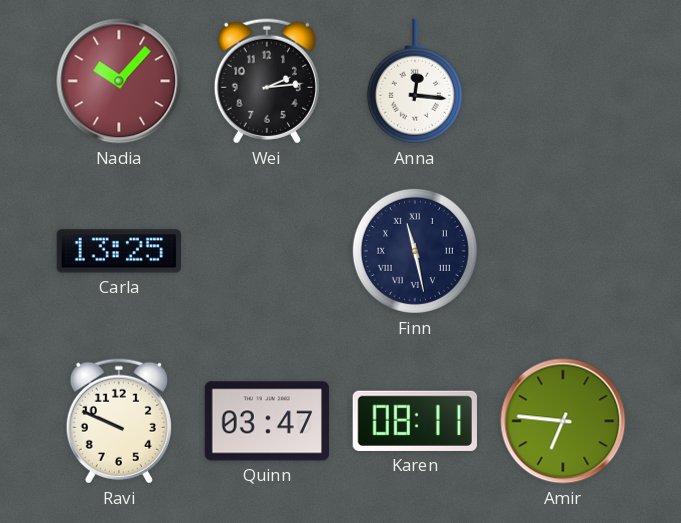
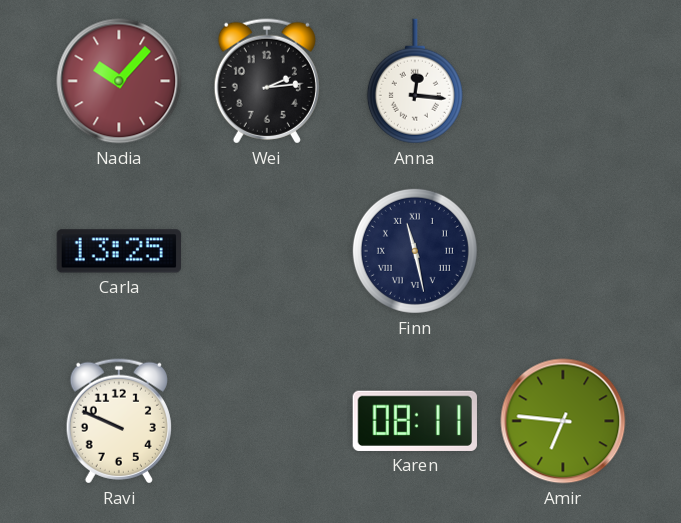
Quinn: 03:47 -> none
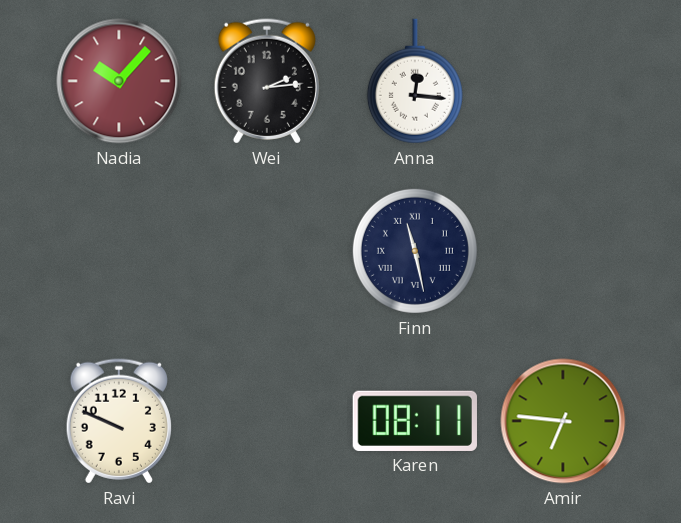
Carla: 13:25 -> none
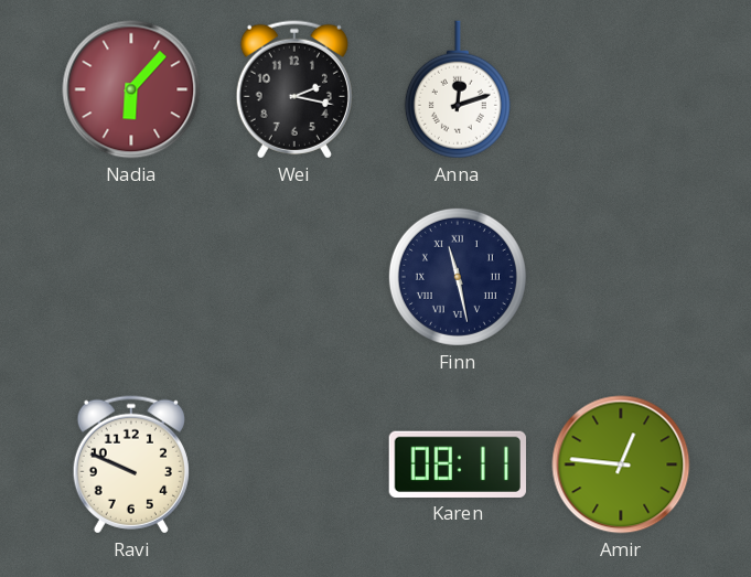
Nadia: 10:07 -> 6:07
Wei: 2:14 -> 2:17
Anna: 12:16 -> 12:12
Amir: 6:46 -> 12:46
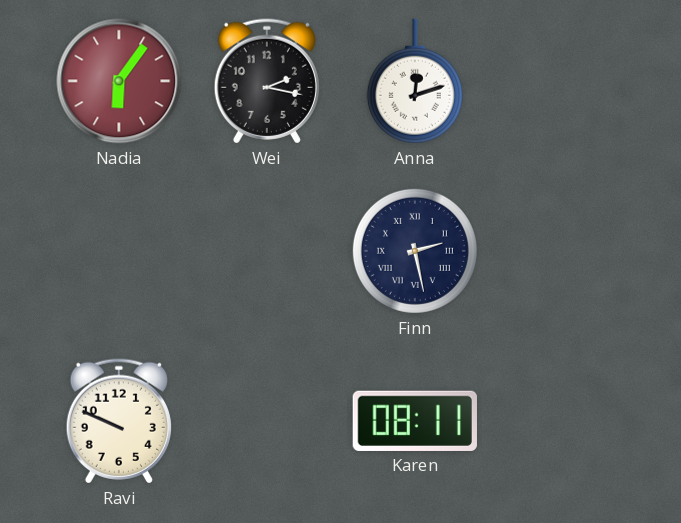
Nadia: 6:07 -> 6:06
Finn: 11:28 -> 2:28
Amir: 12:46 -> none
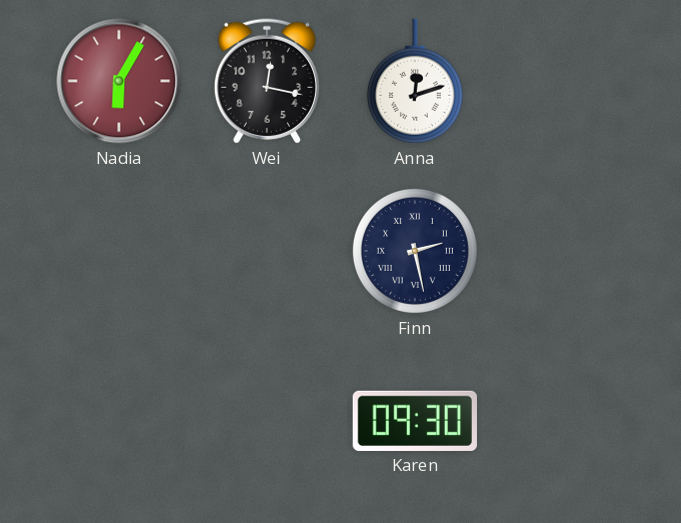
Nadia: 6:06 -> 6:05
Wei: 2:17 -> 12:17
Ravi: 9:49 -> none
Karen: 08:11 -> 09:30
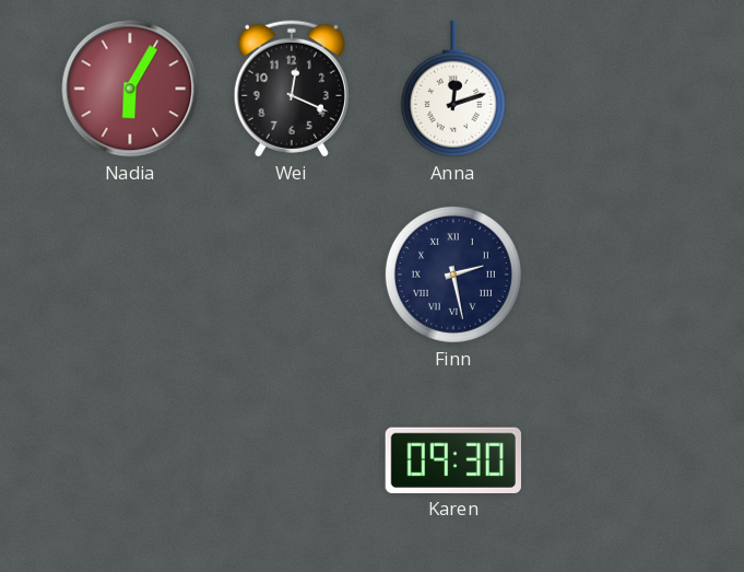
Wei: 12:17 -> 12:19
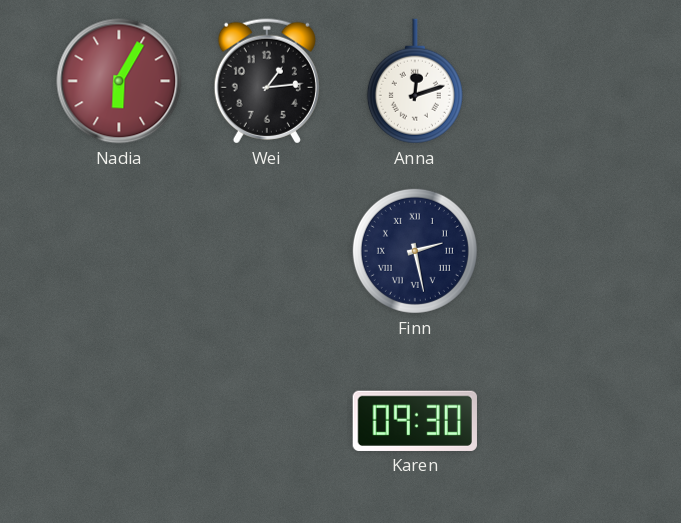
Wei: 12:19 -> 1:14
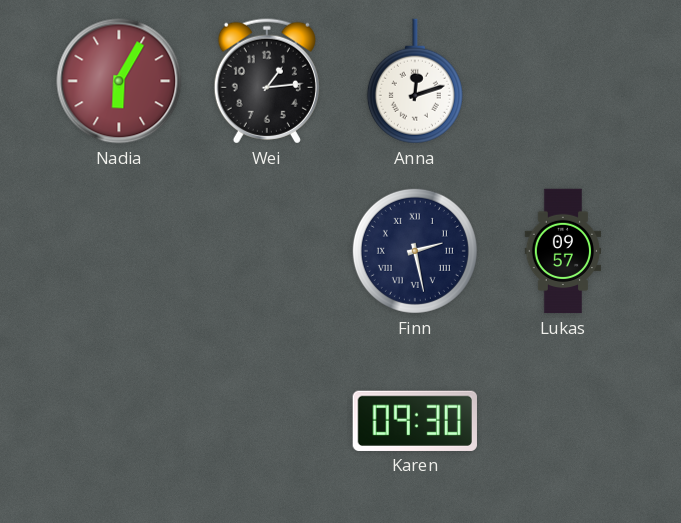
Lukas: none -> 09:57
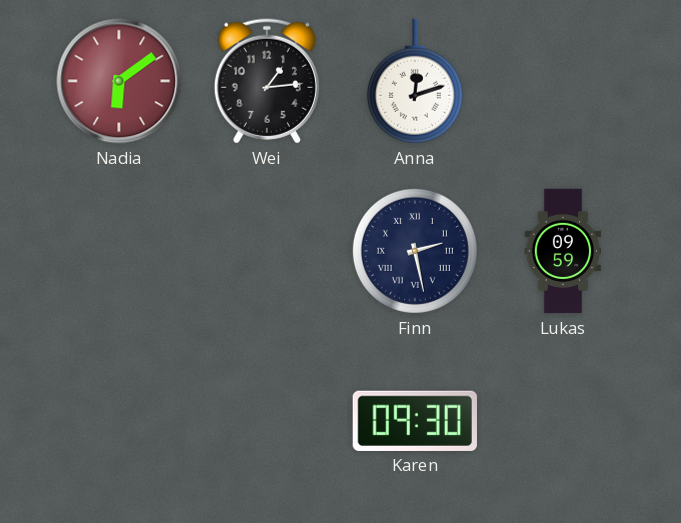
Nadia: 6:05 -> 6:09
Lukas: 09:57 -> 09:59
